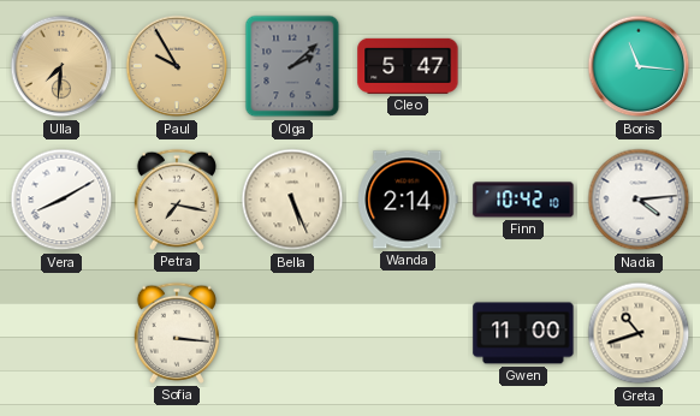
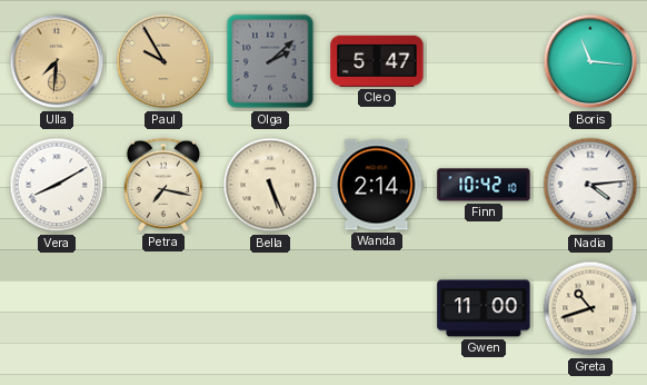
Sofia: 3:16 -> none
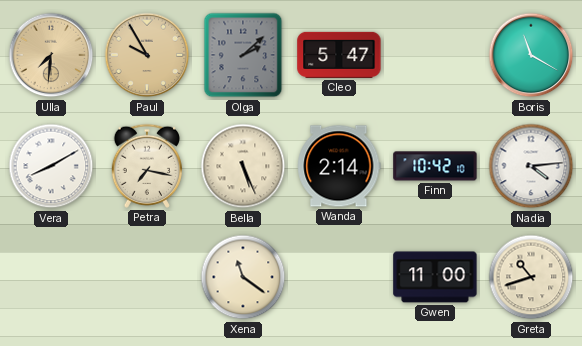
Boris: 11:16 -> 11:20
Xena: none -> 11:21
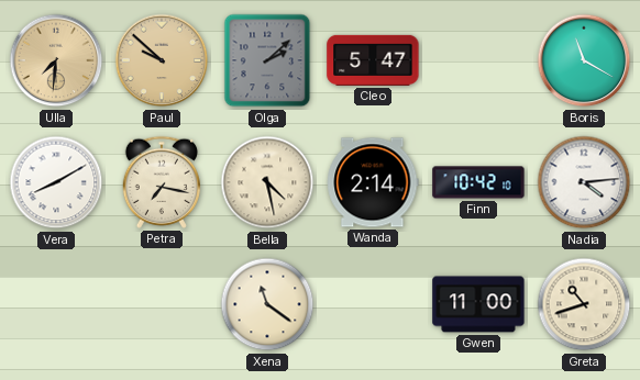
Paul: 9:55 -> 9:52
Bella: 5:26 -> 4:28
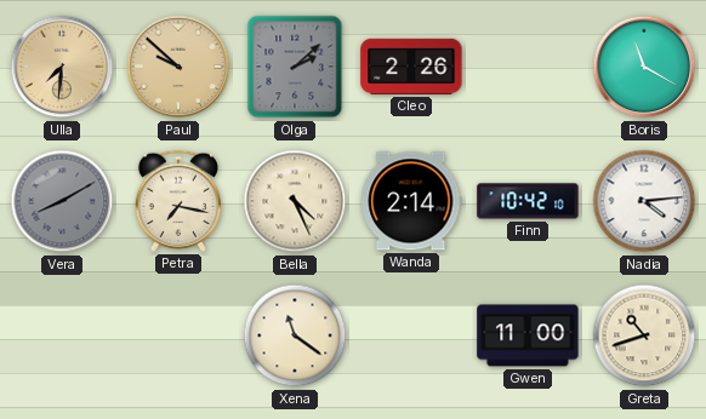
Cleo: 5:47 -> 2:26
Vera dial: white -> grey
Bella: 4:28 -> 4:26
